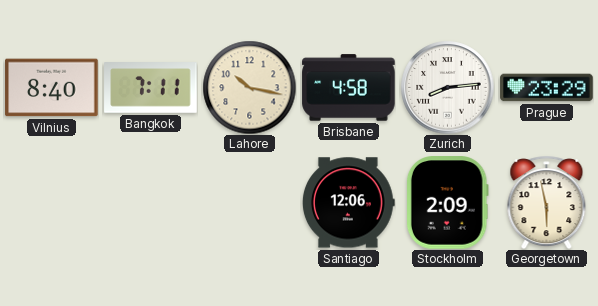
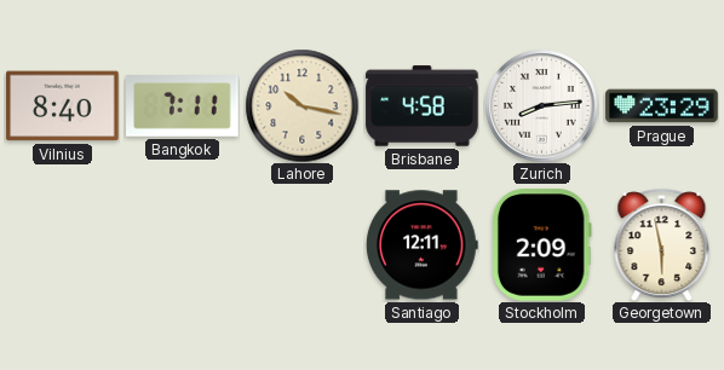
Santiago: 12:06 -> 12:11
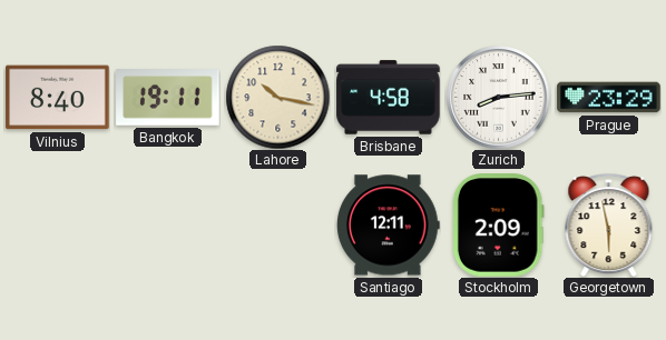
Bangkok: 7:11 -> 19:11
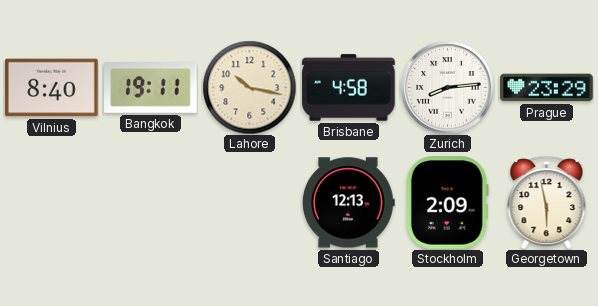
Santiago: 12:11 -> 12:13
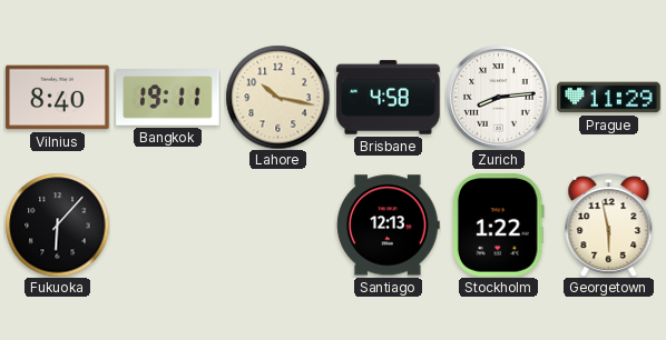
Prague: 23:29 -> 11:29
Fukuoka: none -> 6:07
Stockholm: 2:09 -> 1:22
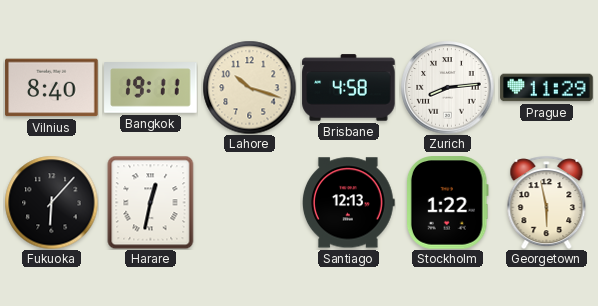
Lahore: 10:17 -> 10:18
Harare: none -> 12:32
